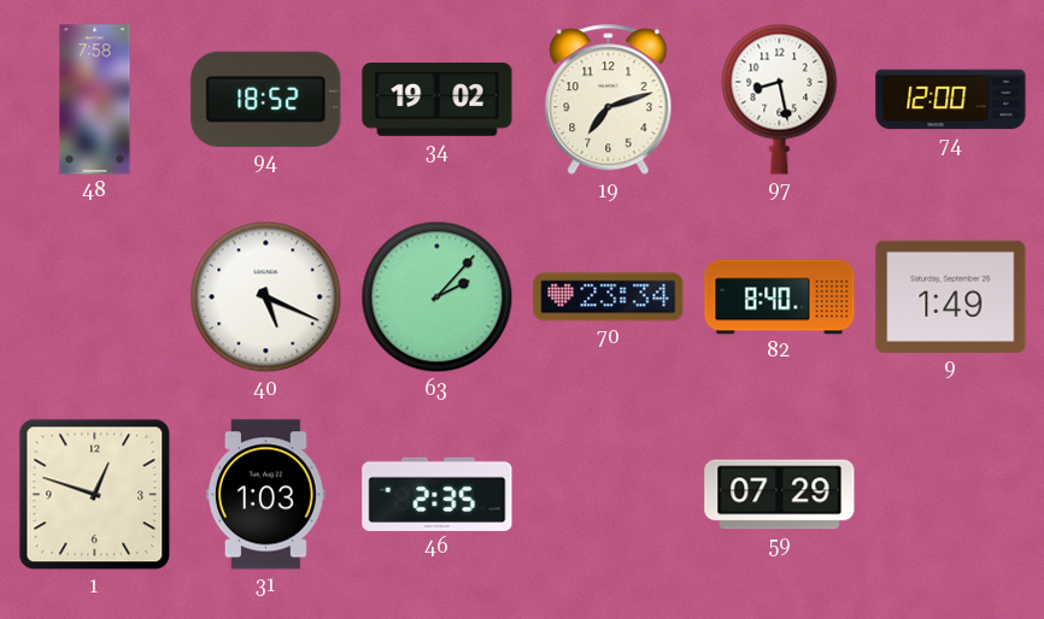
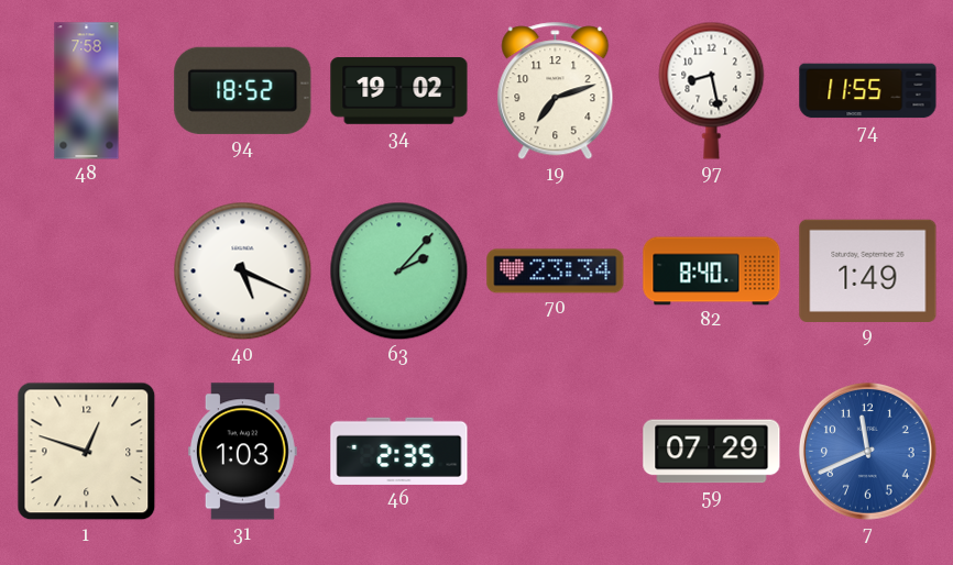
74: 12:00 -> 11:55
7: none -> 11:41
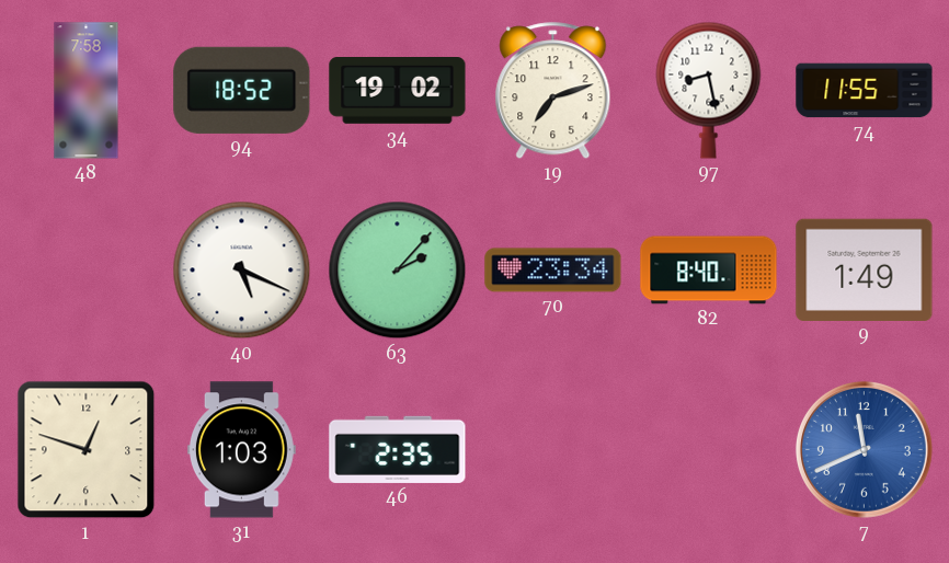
59: 07:29 -> none
